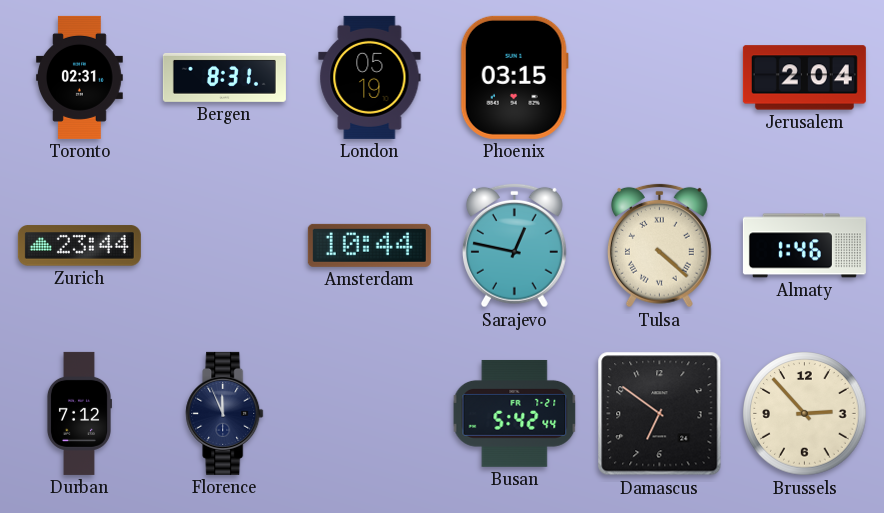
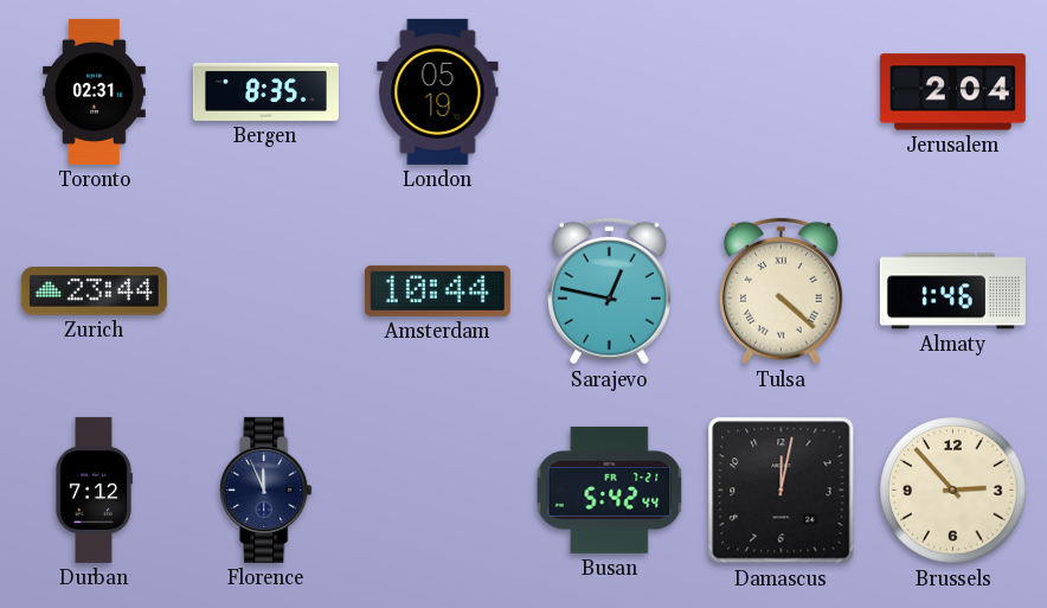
Bergen: 8:31 -> 8:35
Phoenix: 03:15 -> none
Damascus: 6:51 -> 12:02
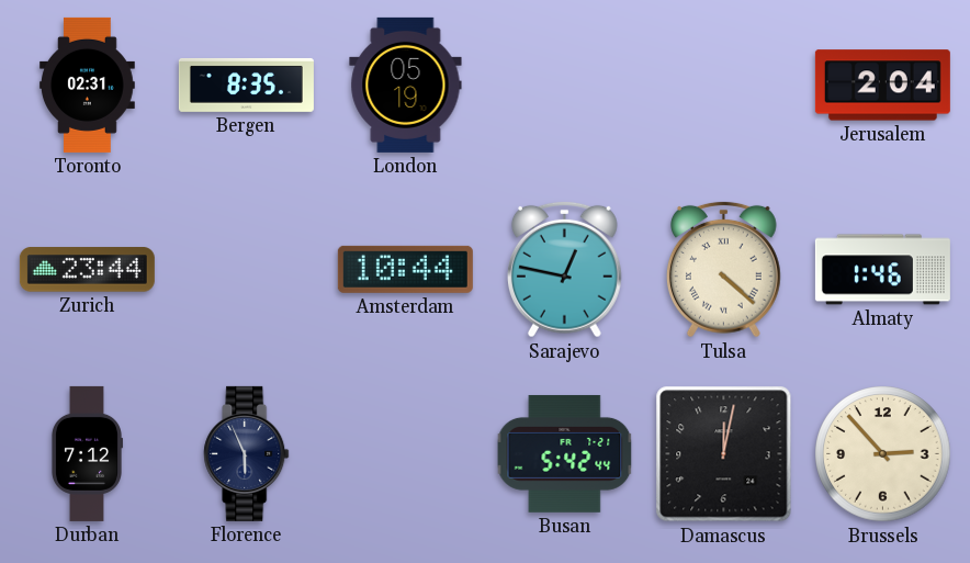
Florence: 11:56 -> 5:56
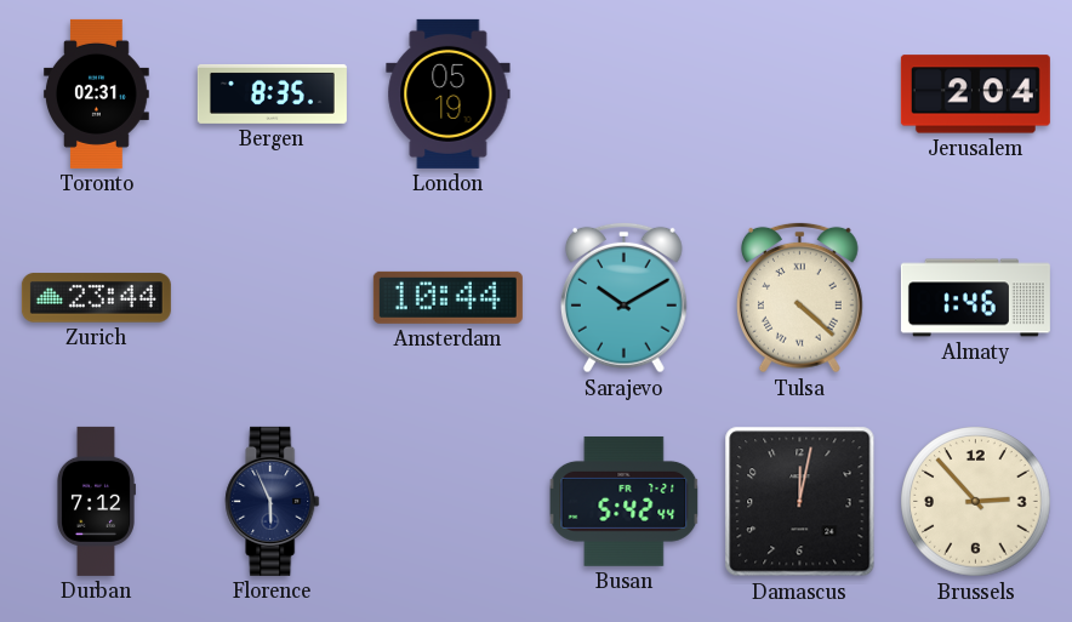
Sarajevo: 12:47 -> 10:10
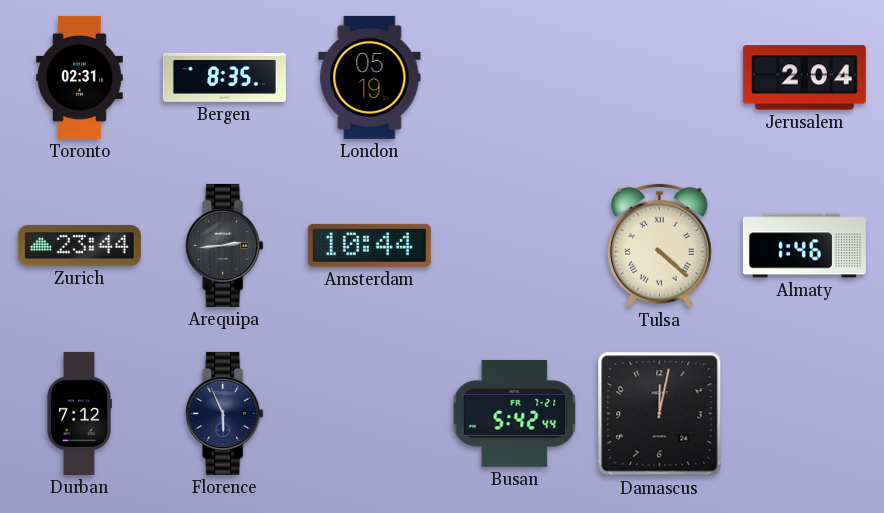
Arequipa: none -> 2:44
Sarajevo: 10:10 -> none
Brussels: 2:53 -> none
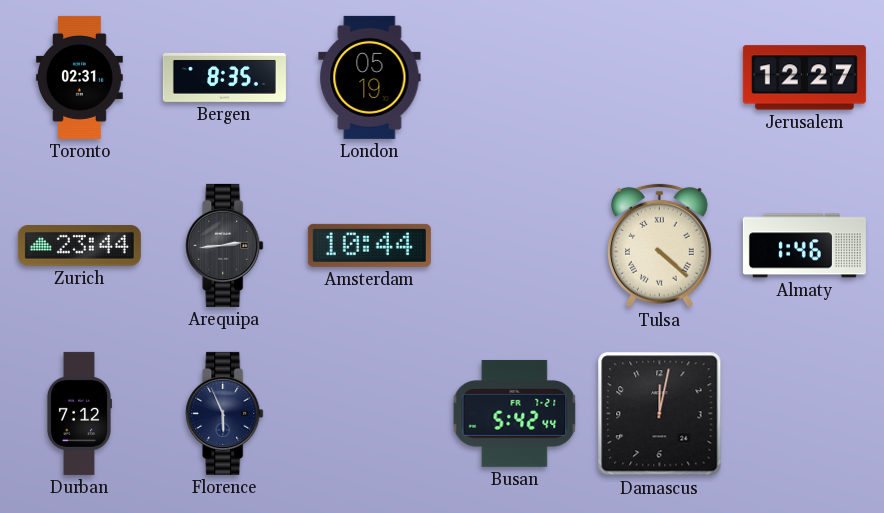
Jerusalem: 2:04 -> 12:27
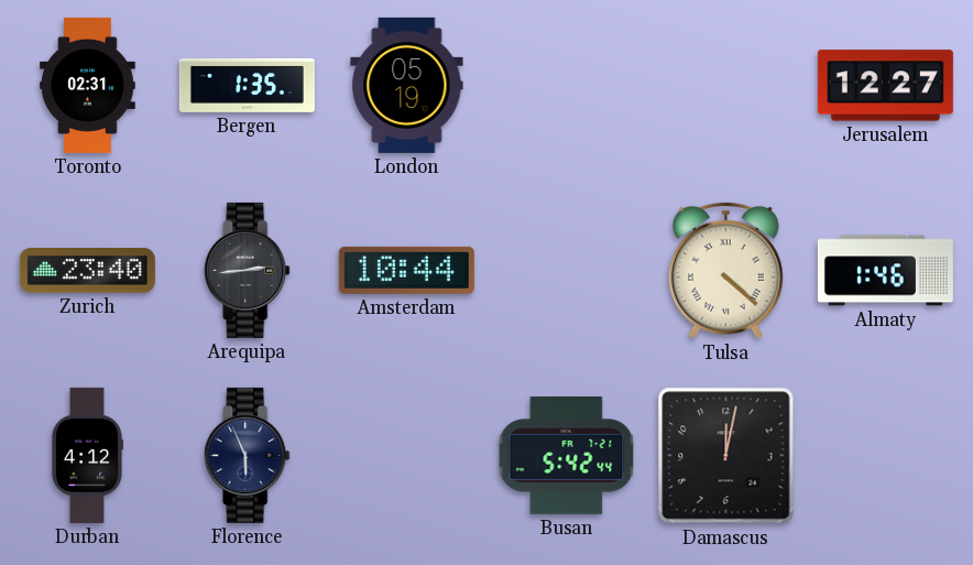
Bergen: 8:35 -> 1:35
Zurich: 23:44 -> 23:40
Durban: 7:12 -> 4:12
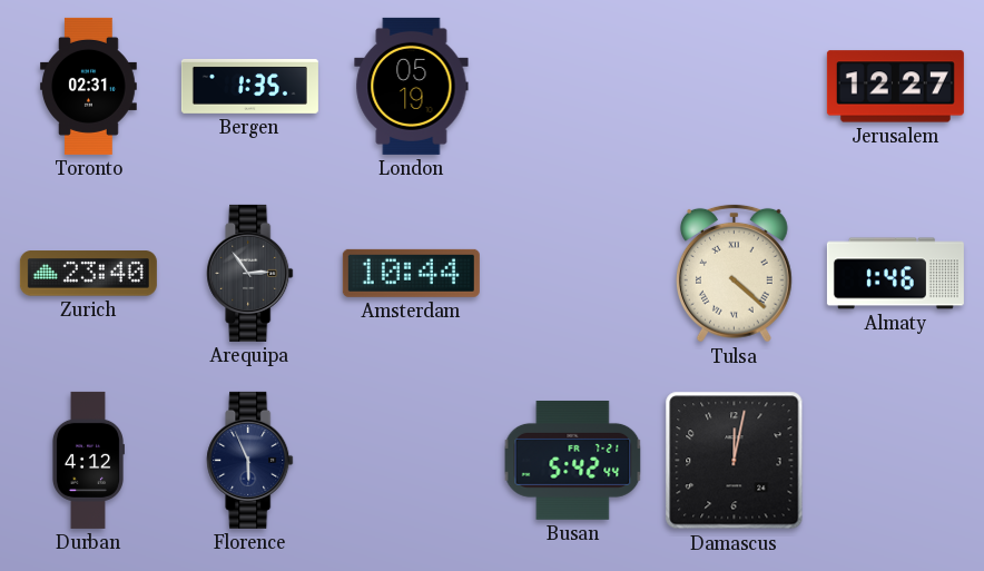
Arequipa: 2:44 -> 2:54
